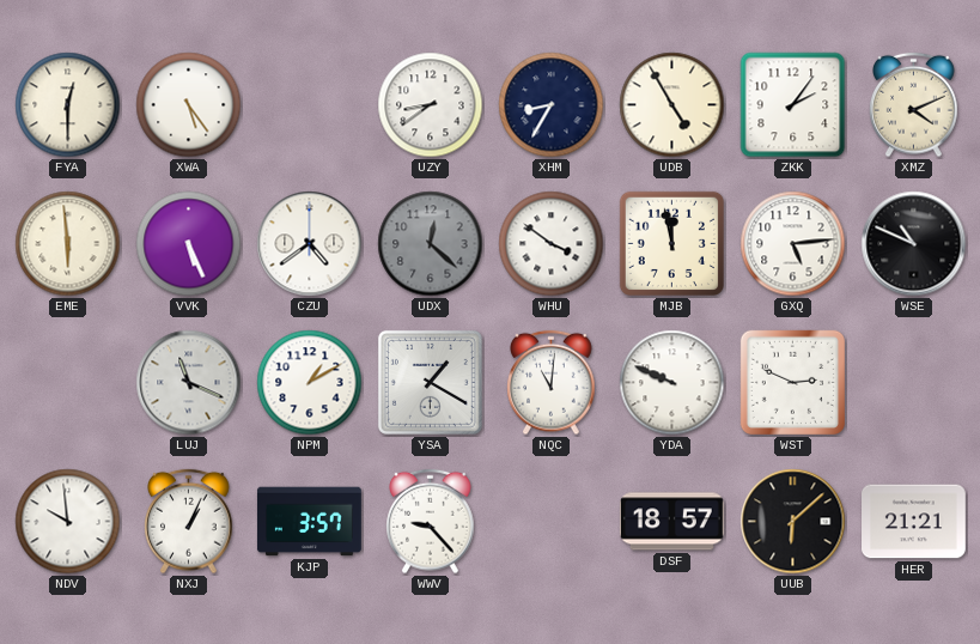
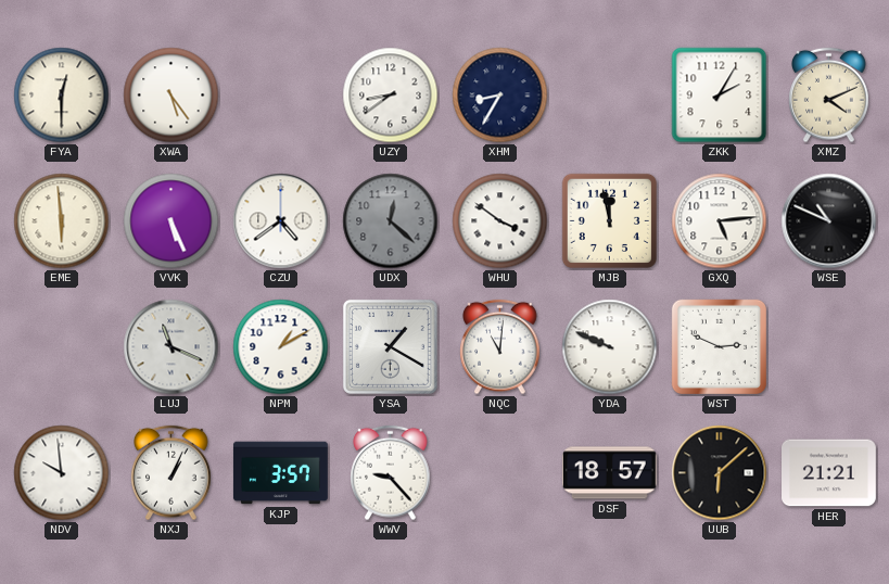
UDB: 4:55 -> none
ZKK: 2:06 -> 2:05
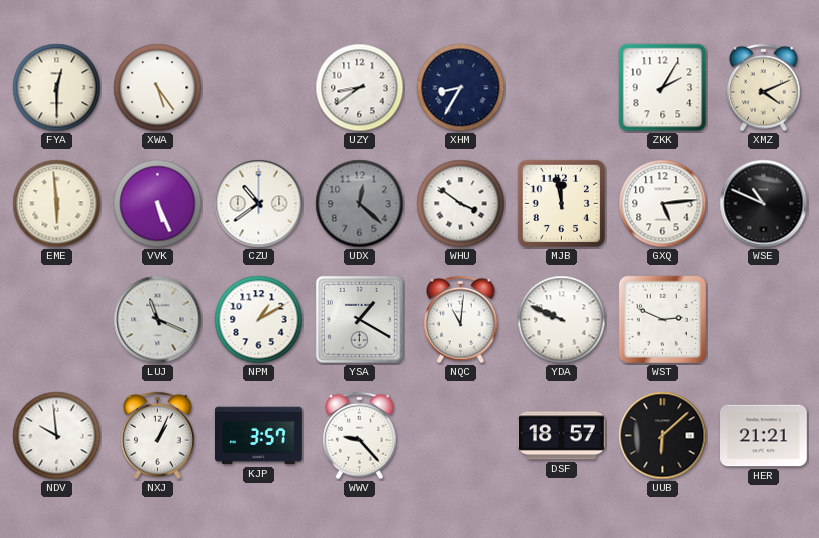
CZU: 4:39 -> 10:39
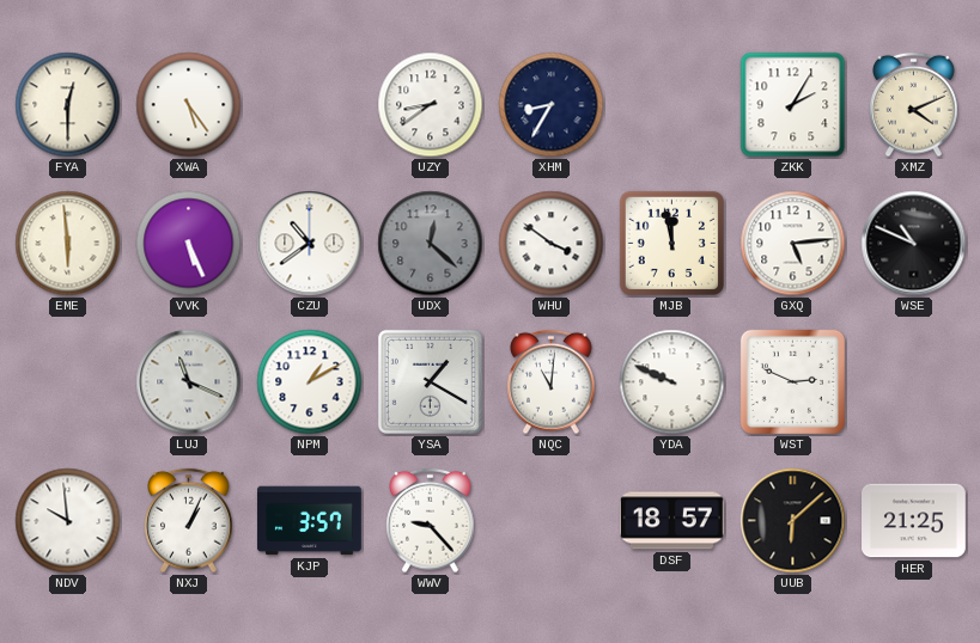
HER: 21:21 -> 21:25
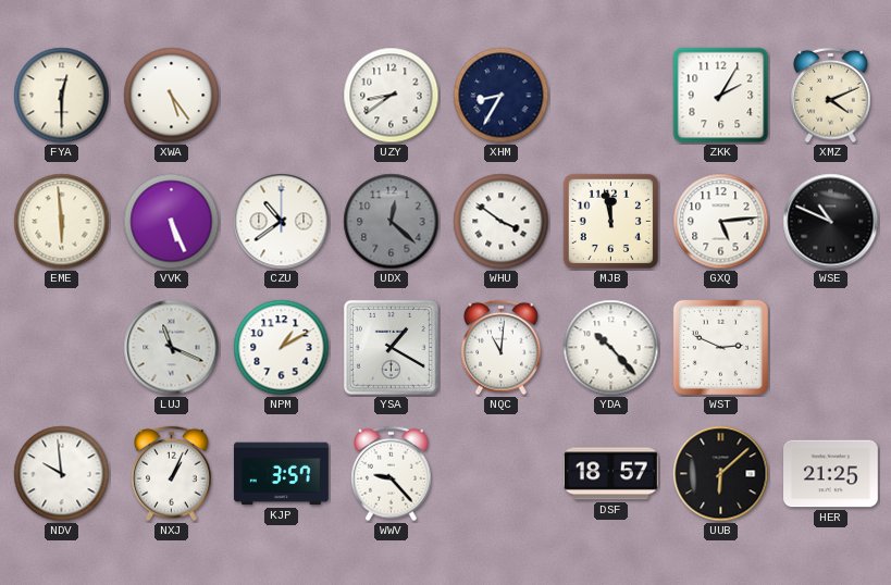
YDA: 9:49 -> 10:23
